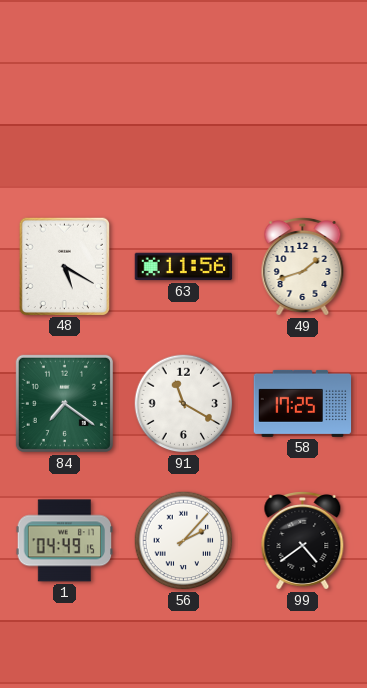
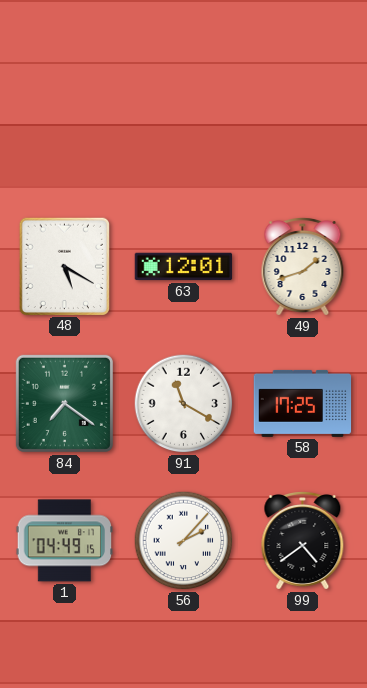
63: 11:56 -> 12:01
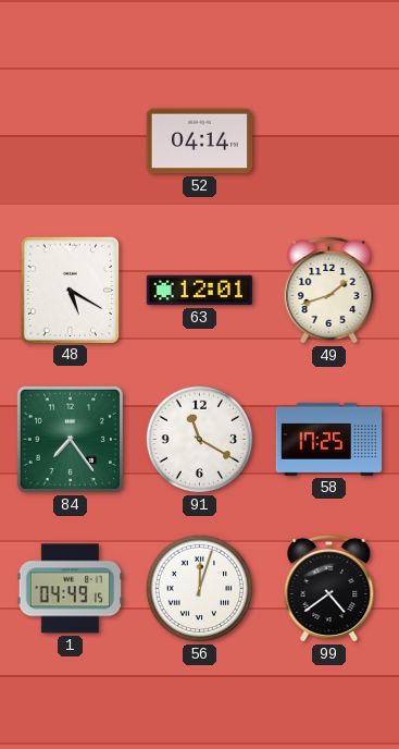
52: none -> 04:14
84: 7:21 -> 7:24
56: 2:07 -> 12:03
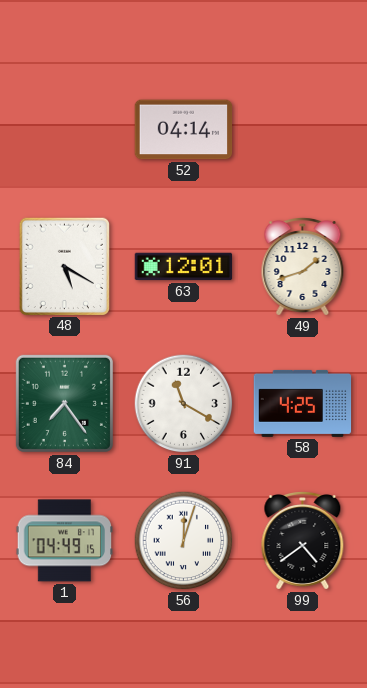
58: 17:25 -> 4:25
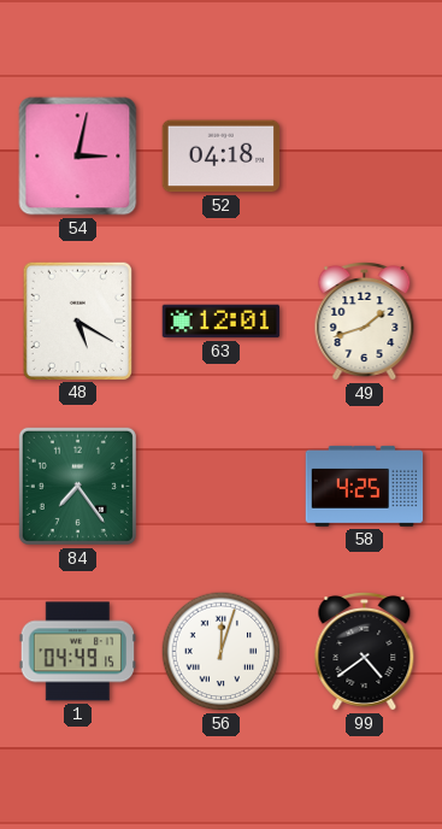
54: none -> 3:02
52: 04:14 -> 04:18
91: 11:20 -> none
